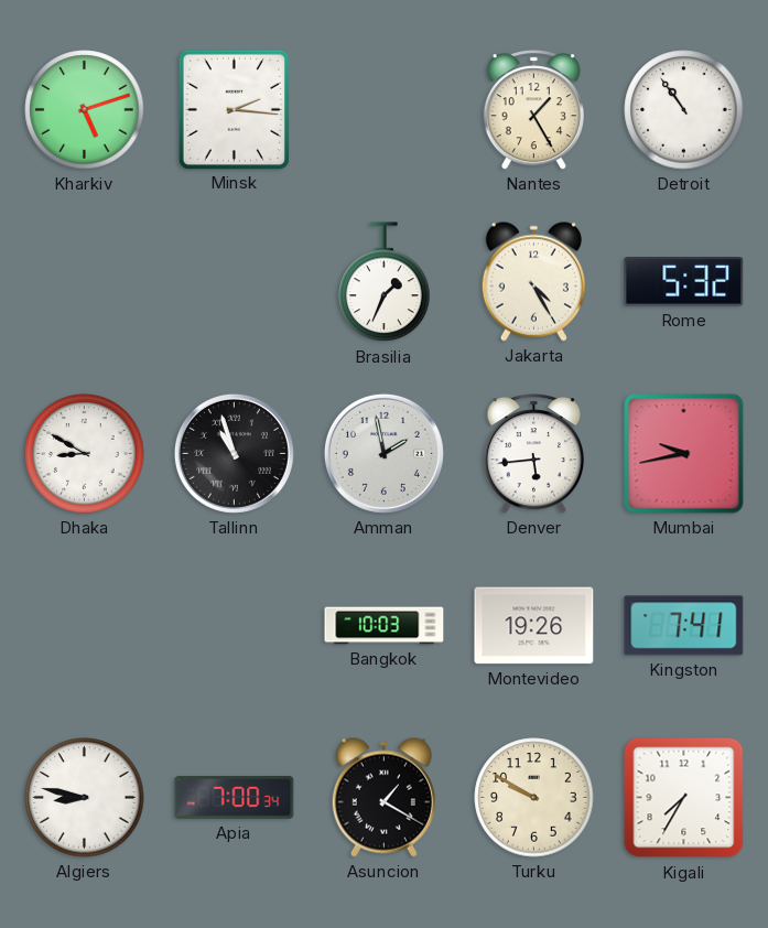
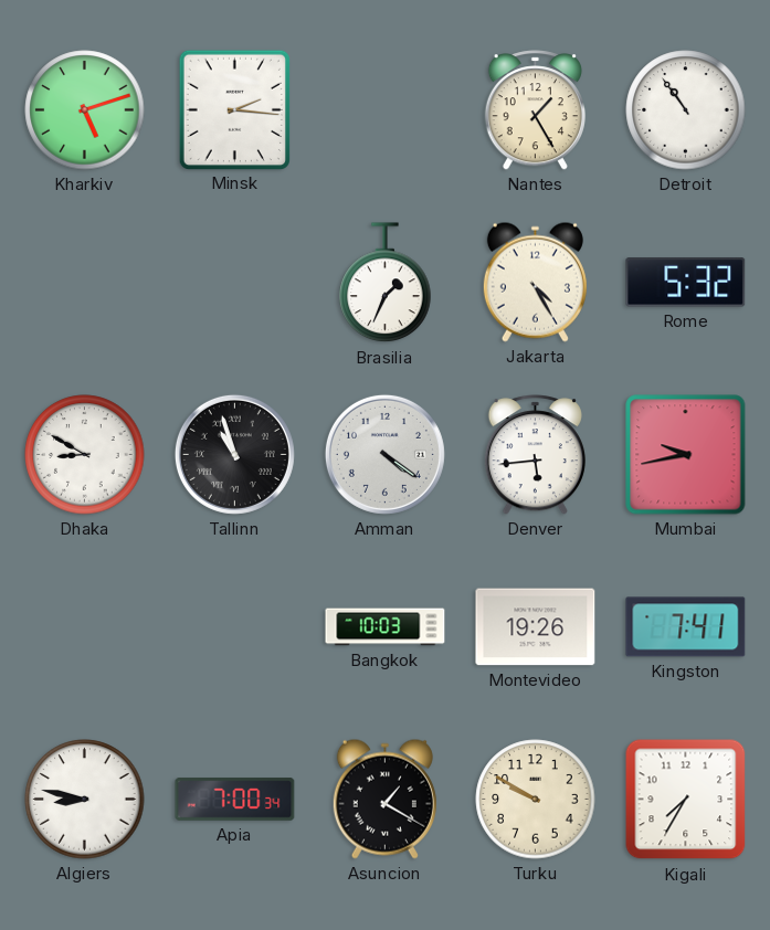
Amman: 1:58 -> 4:21
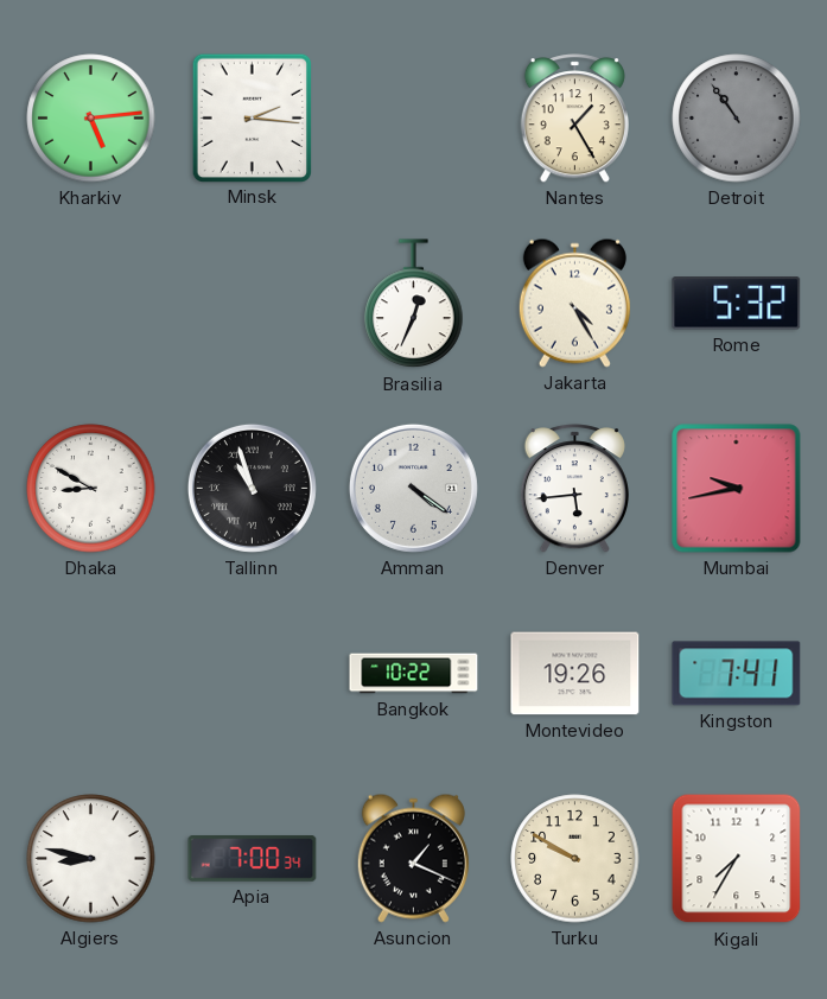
Kharkiv: 5:12 -> 5:14
Detroit dial: white -> grey
Brasilia: 1:34 -> 12:34
Bangkok: 10:03 -> 10:22
Asuncion: 1:20 -> 1:19
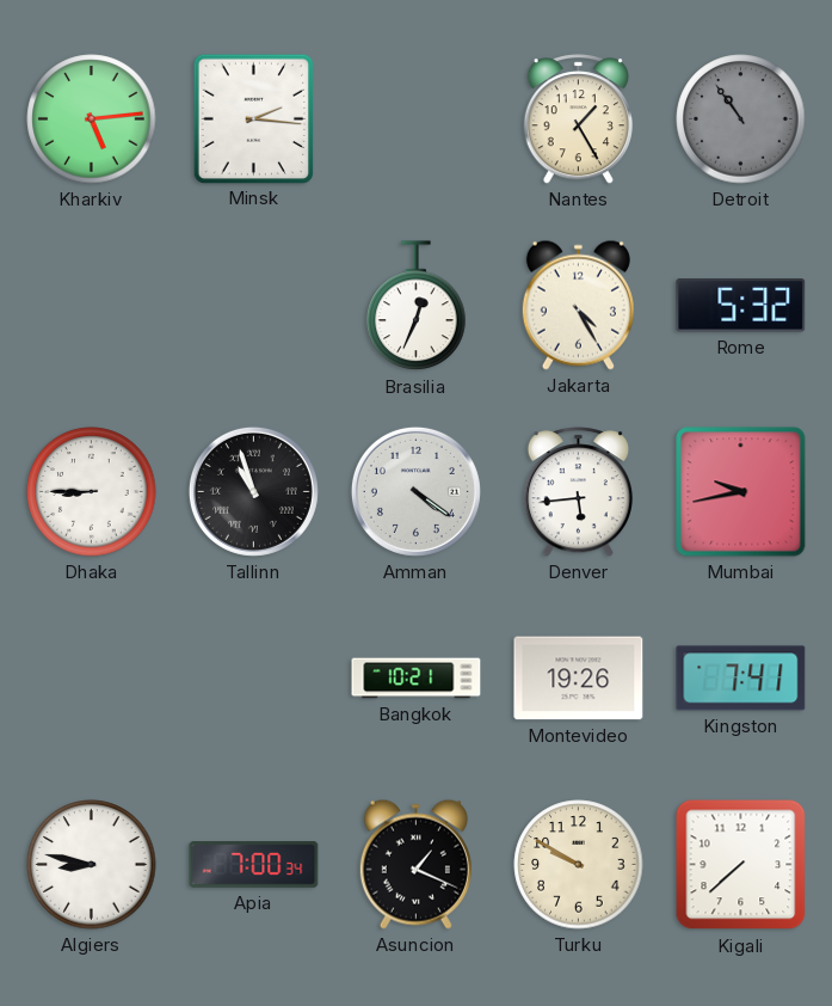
Dhaka: 8:50 -> 8:45
Bangkok: 10:22 -> 10:21
Kigali: 7:35 -> 7:38
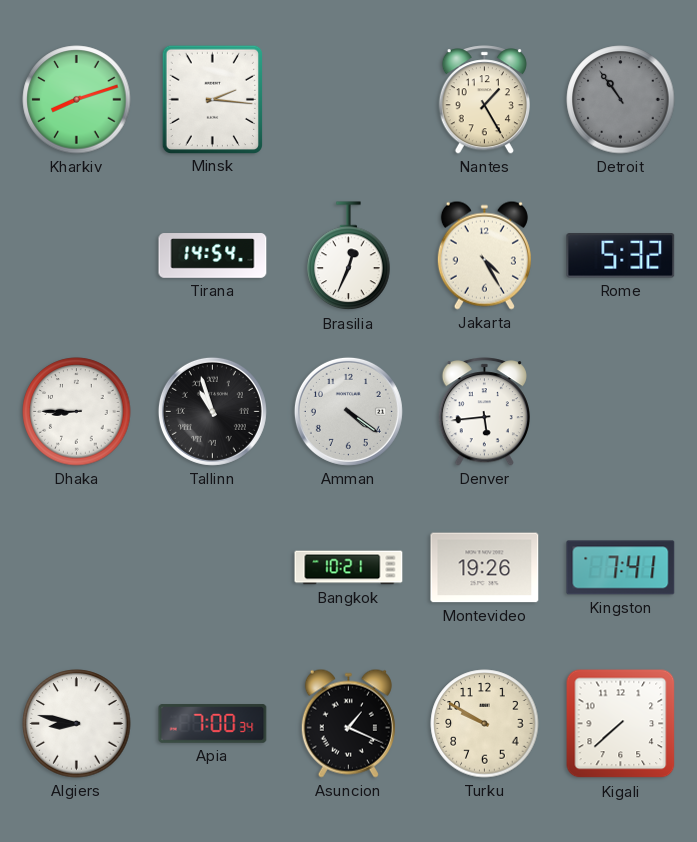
Kharkiv: 5:14 -> 8:12
Tirana: none -> 14:54
Mumbai: 9:43 -> none
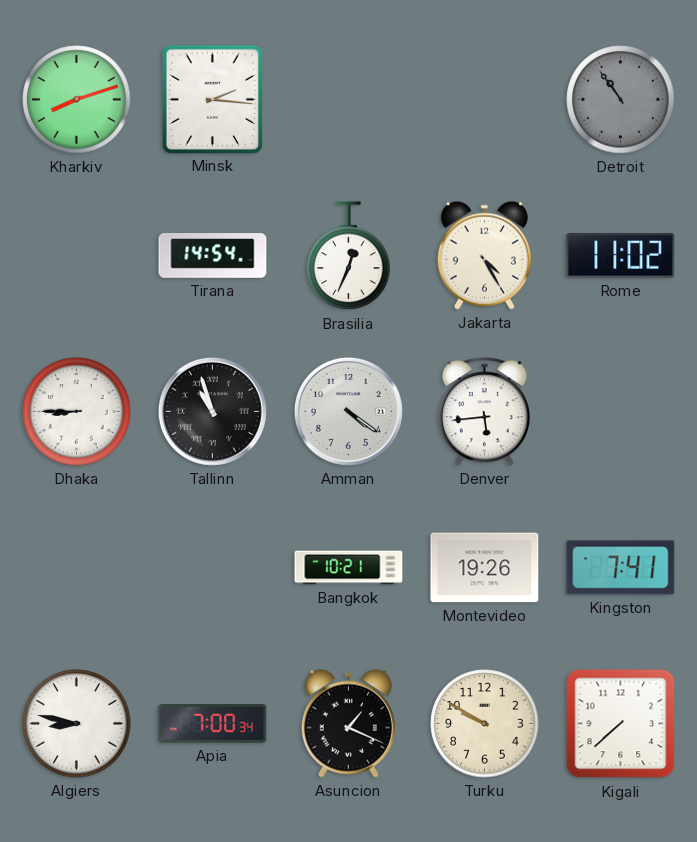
Nantes: 1:25 -> none
Rome: 5:32 -> 11:02
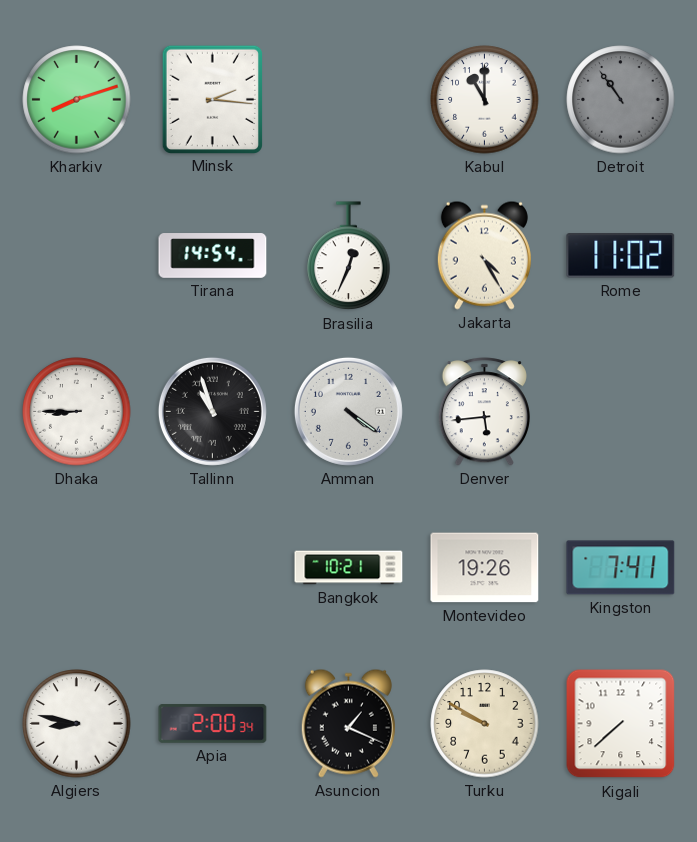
Kabul: none -> 11:00
Apia: 7:00 -> 2:00
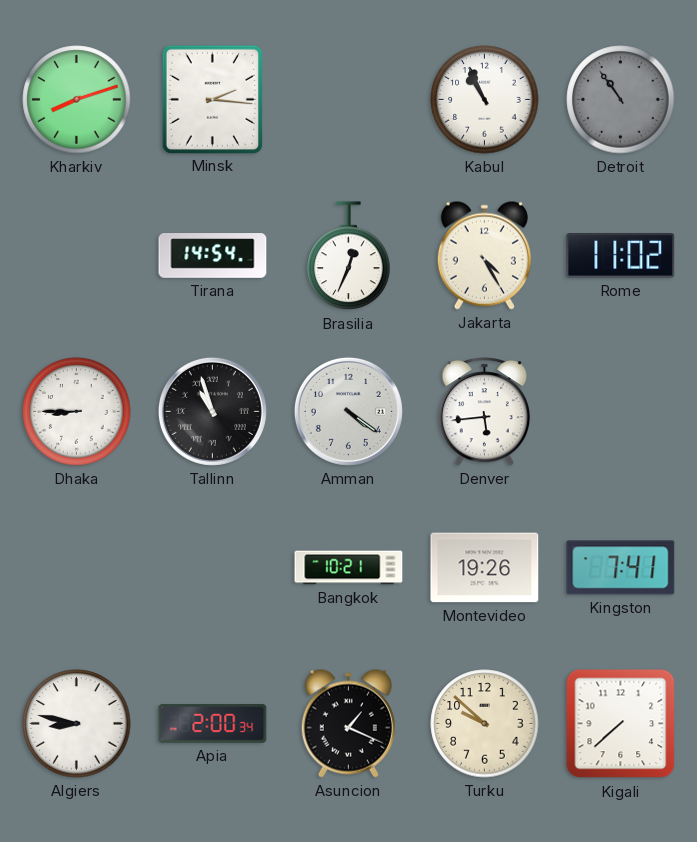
Kabul: 11:00 -> 10:56
Turku: 9:50 -> 9:52
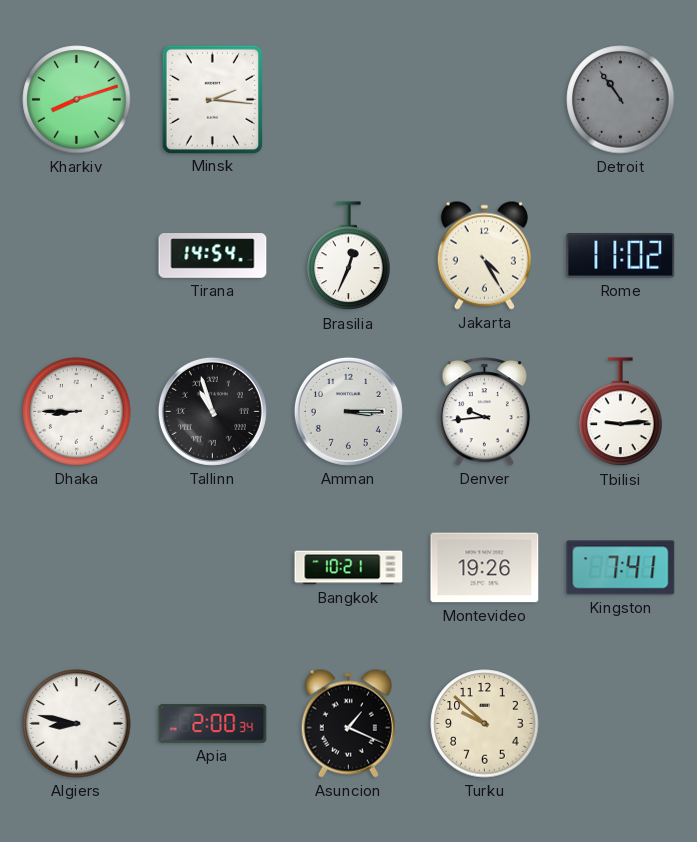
Kabul: 10:56 -> none
Amman: 4:21 -> 3:15
Denver: 5:44 -> 9:44
Tbilisi: none -> 9:14
Kigali: 7:38 -> none
